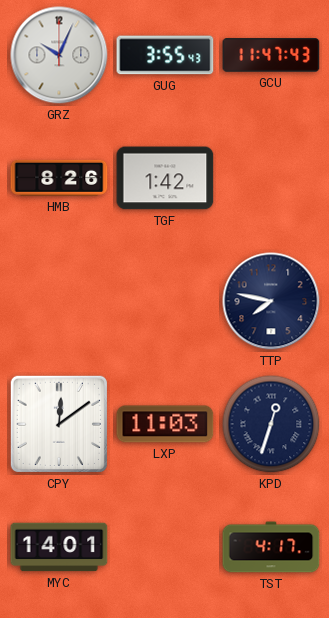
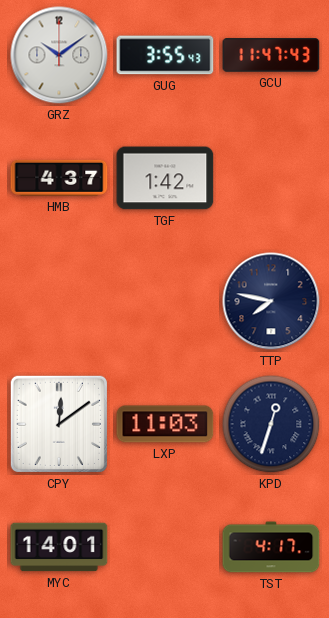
GRZ: 10:04 -> 10:09
HMB: 8:26 -> 4:37
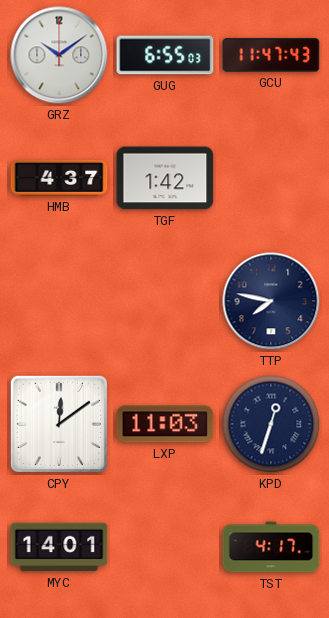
GUG: 3:55 -> 6:55
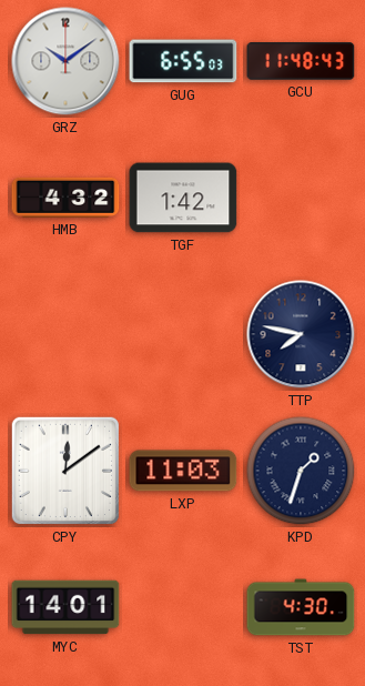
GCU: 11:47 -> 11:48
HMB: 4:37 -> 4:32
KPD: 12:33 -> 1:33
TST: 4:17 -> 4:30
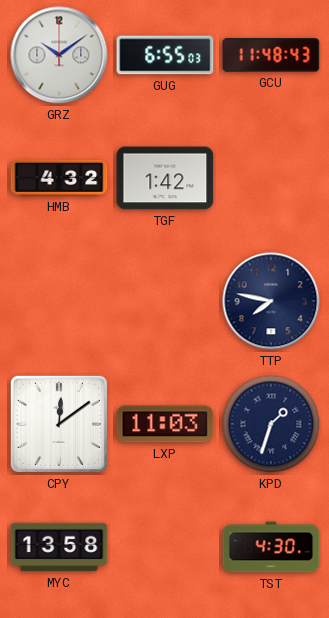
MYC: 14:01 -> 13:58
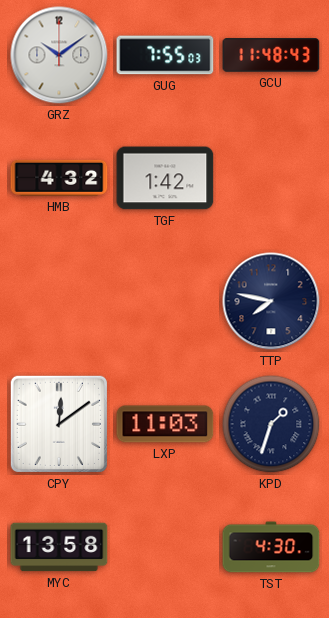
GUG: 6:55 -> 7:55
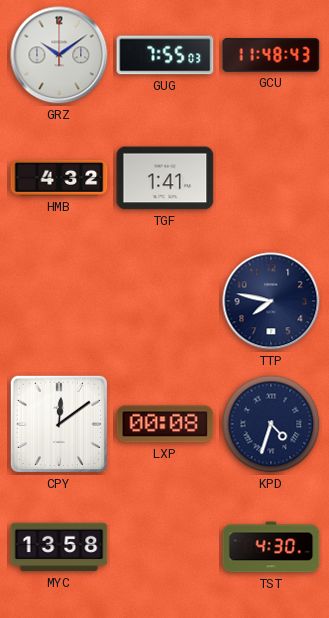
TGF: 1:42 -> 1:41
LXP: 11:03 -> 00:08
KPD: 1:33 -> 4:33
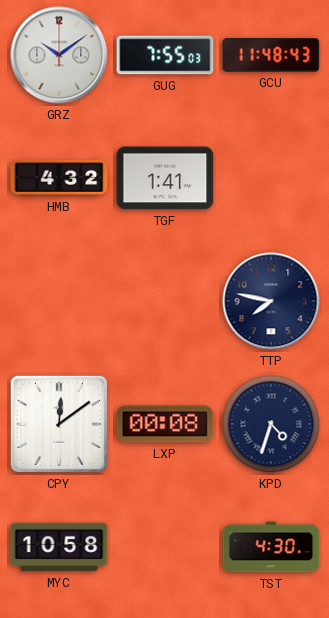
MYC: 13:58 -> 10:58
